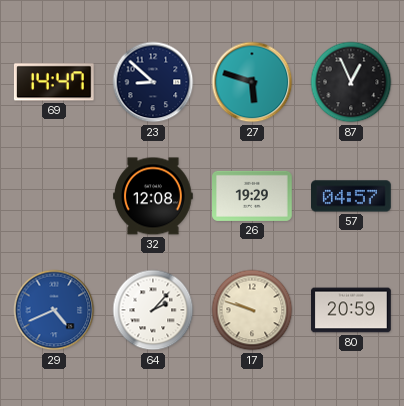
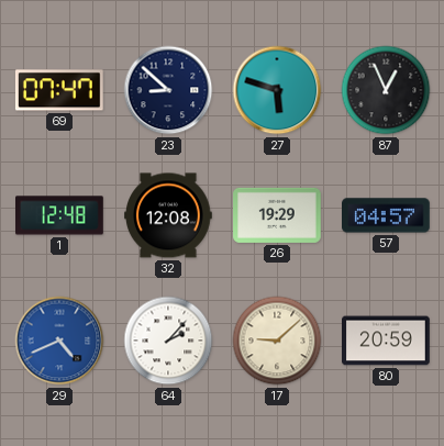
69: 14:47 -> 07:47
1: none -> 12:48
17: 9:48 -> 9:08
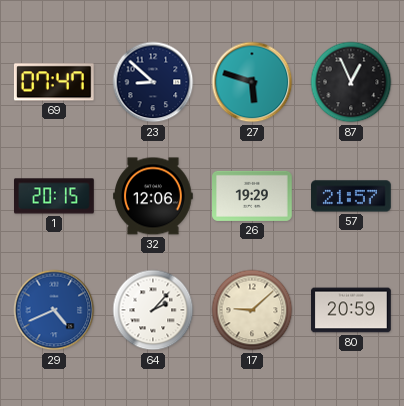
1: 12:48 -> 20:15
32: 12:08 -> 12:06
57: 04:57 -> 21:57
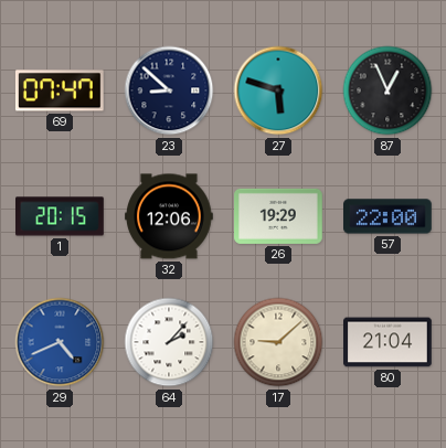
57: 21:57 -> 22:00
80: 20:59 -> 21:04
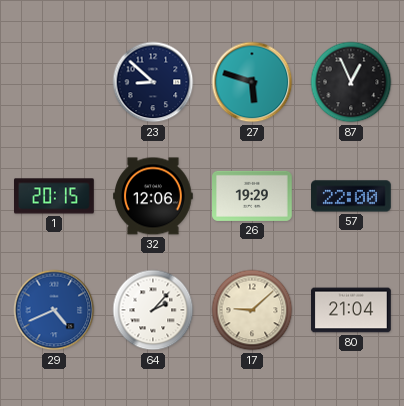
69: 07:47 -> none
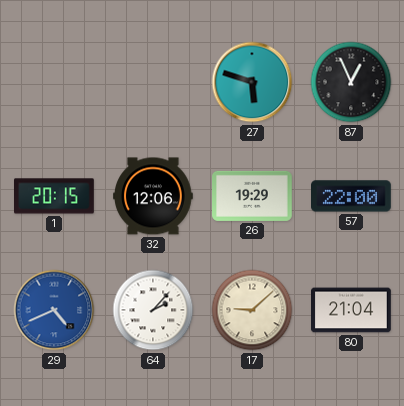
23: 8:52 -> none
